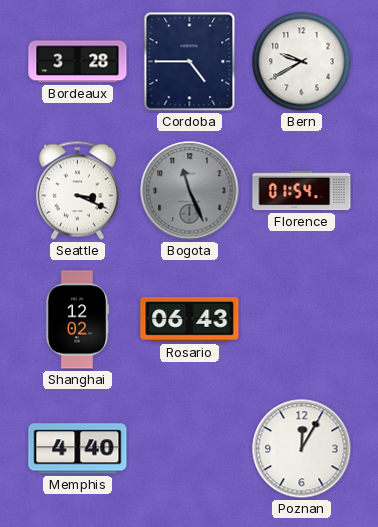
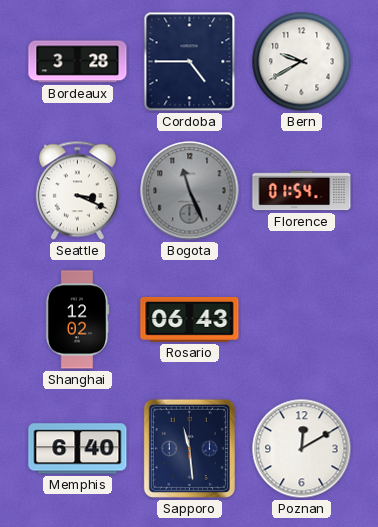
Memphis: 4:40 -> 6:40
Sapporo: none -> 11:29
Poznan: 12:05 -> 12:10
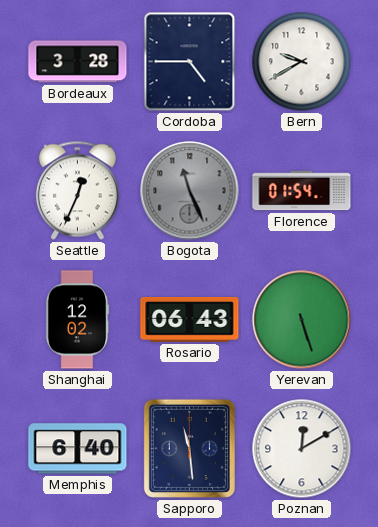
Seattle: 3:19 -> 12:34
Yerevan: none -> 5:27
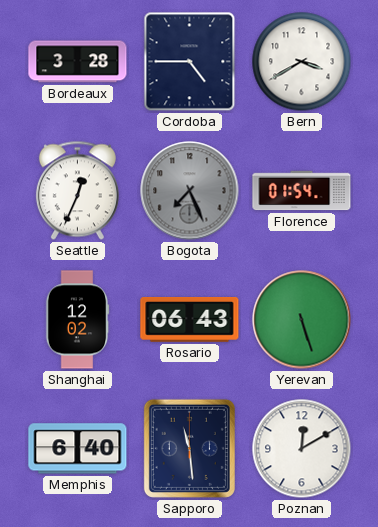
Bern: 9:40 -> 3:40
Bogota: 11:26 -> 7:26
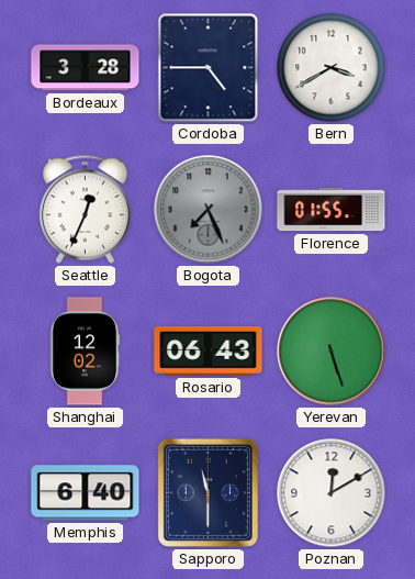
Florence: 01:54 -> 01:55
Sapporo: 11:29 -> 11:30
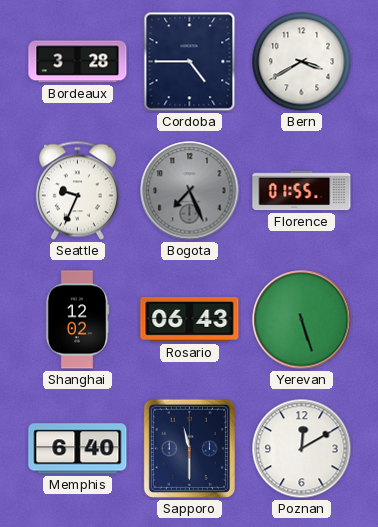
Seattle: 12:34 -> 9:34
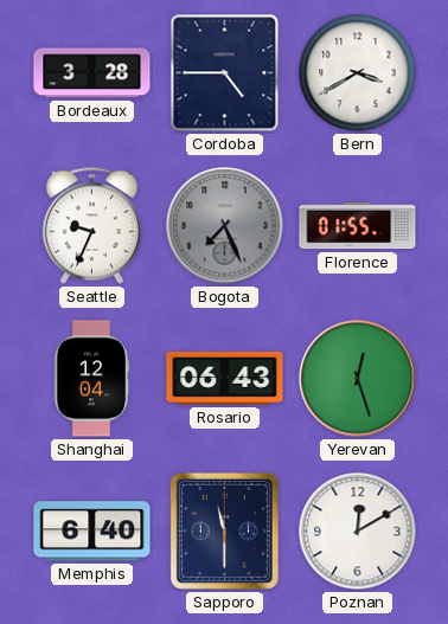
Shanghai: 12:02 -> 12:04
Yerevan: 5:27 -> 12:27
